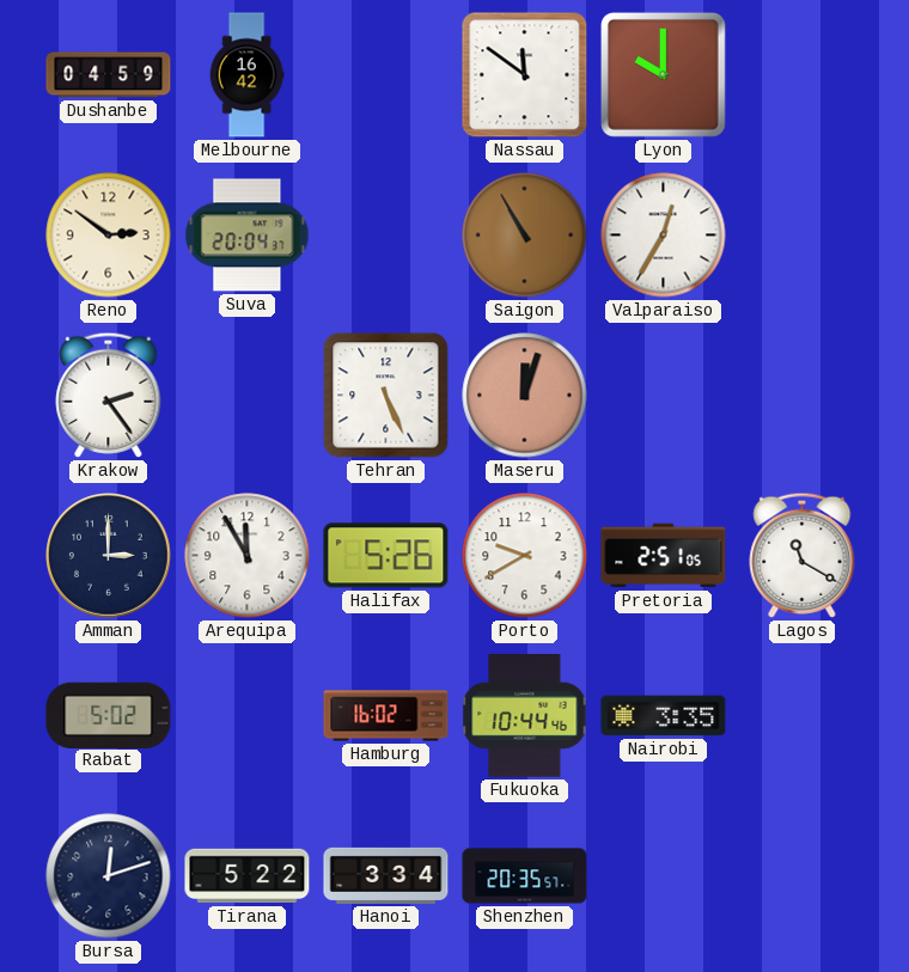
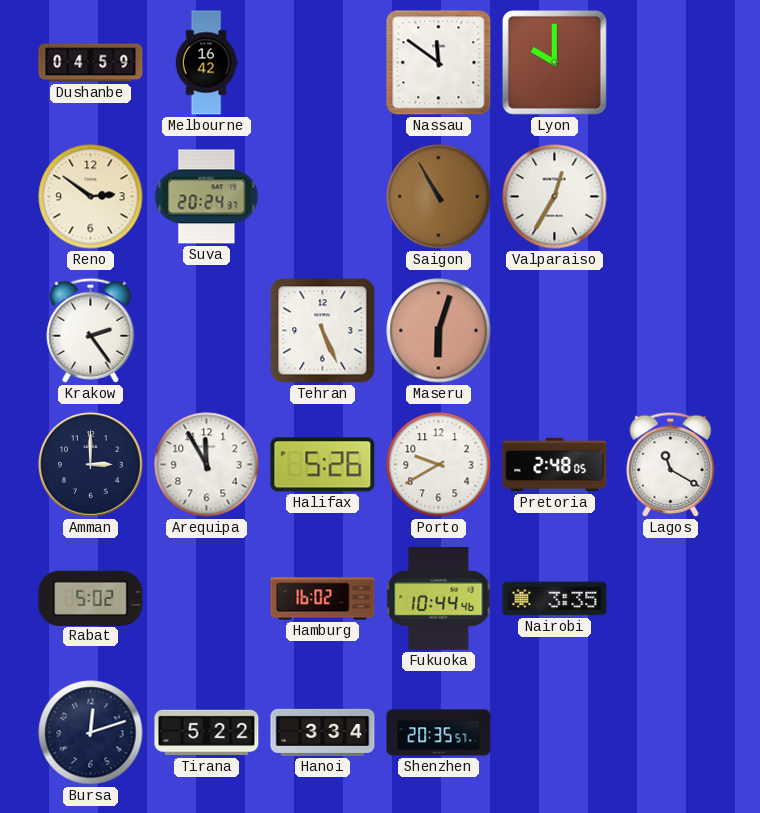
Suva: 20:04 -> 20:24
Maseru: 12:03 -> 6:03
Pretoria: 2:51 -> 2:48
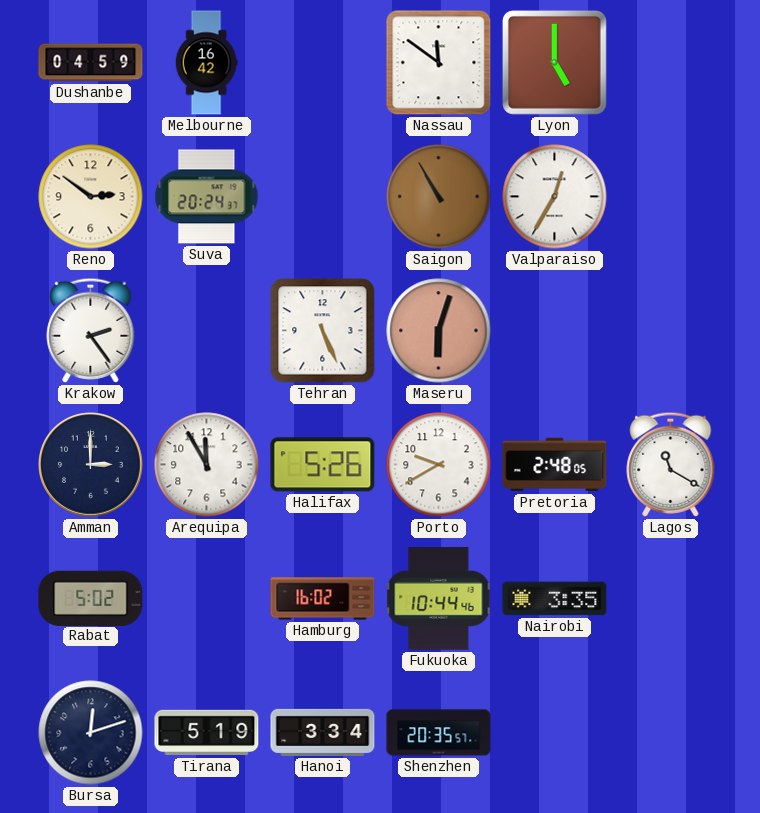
Lyon: 10:00 -> 5:00
Tirana: 5:22 -> 5:19
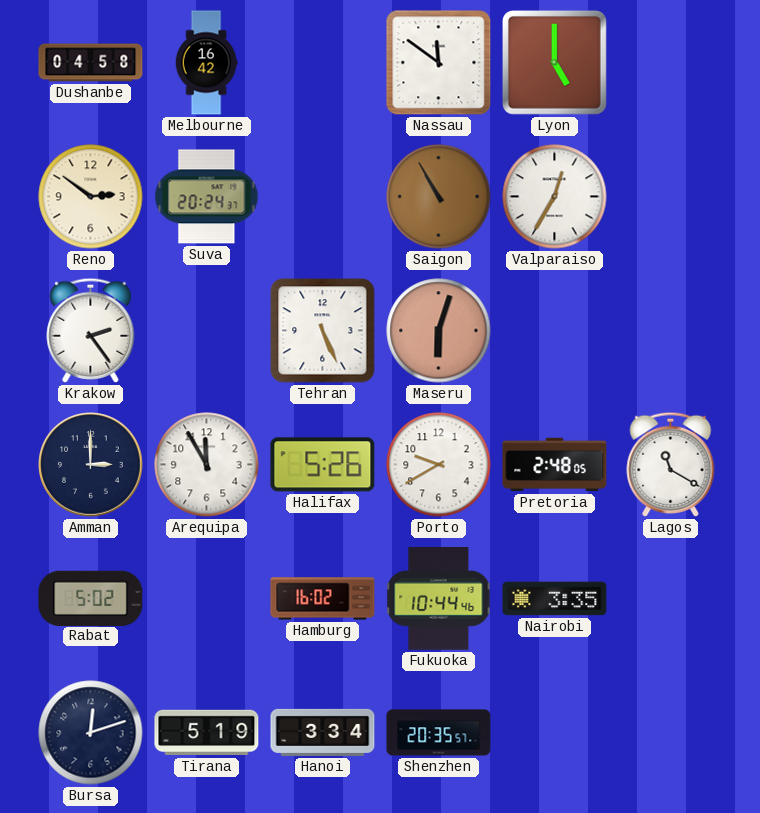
Dushanbe: 04:59 -> 04:58
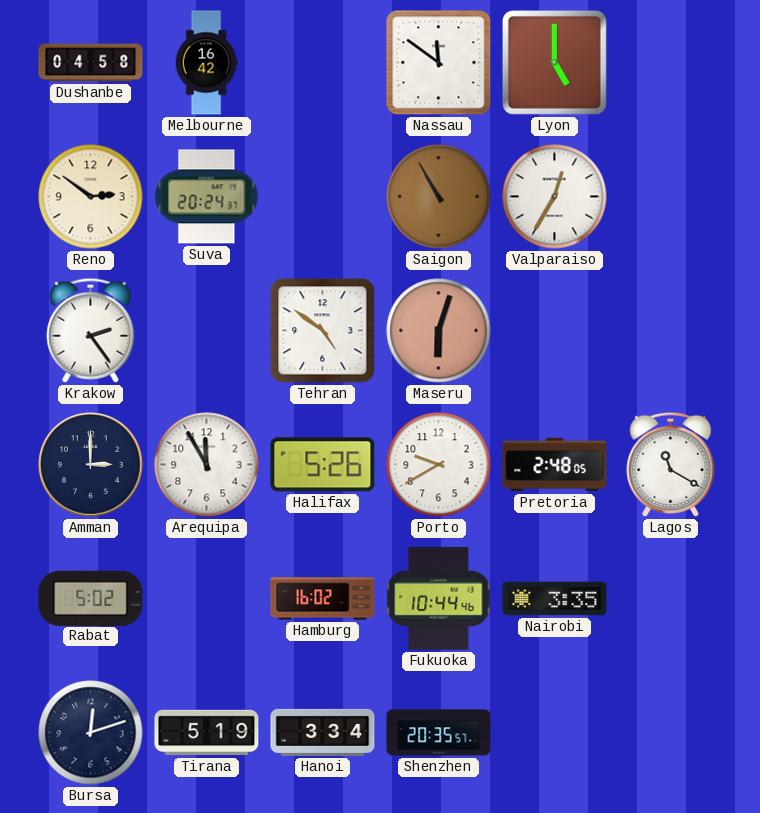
Tehran: 5:26 -> 4:51
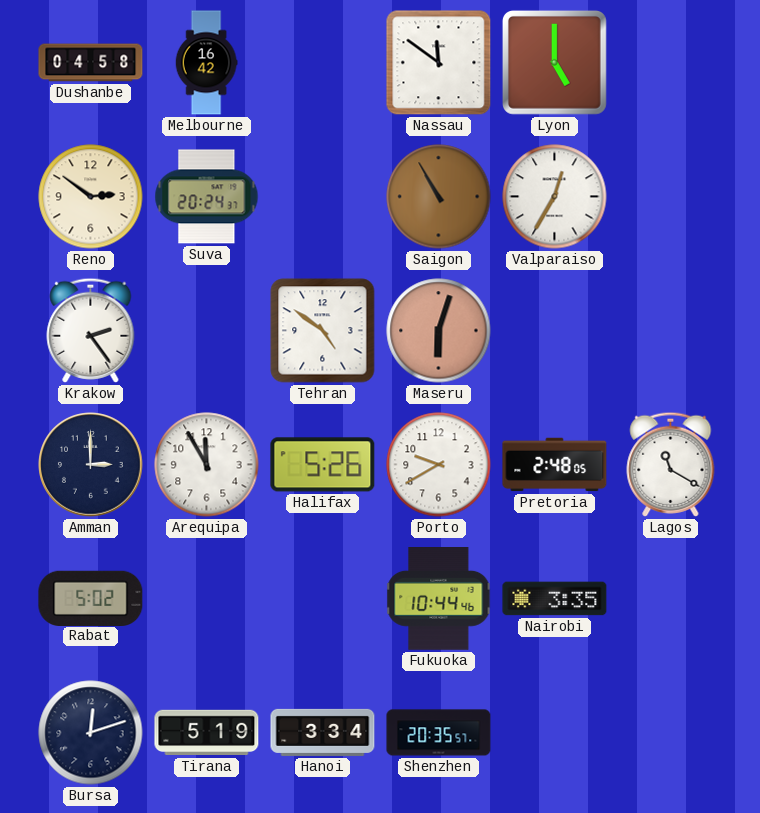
Hamburg: 16:02 -> none
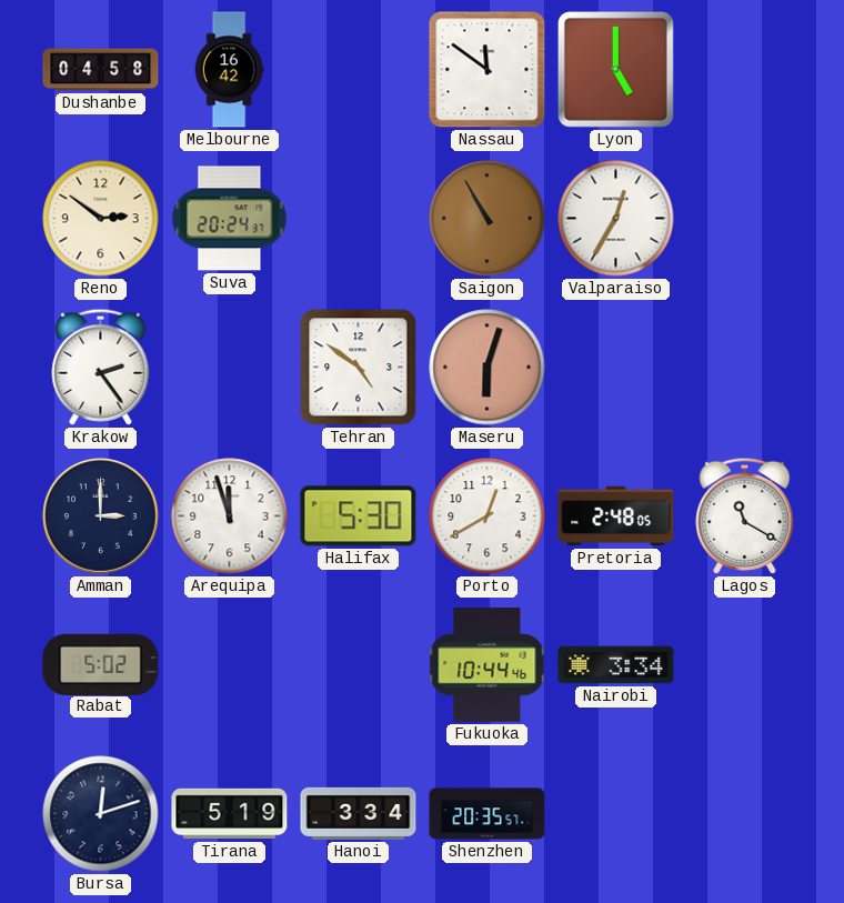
Arequipa: 11:55 -> 11:57
Halifax: 5:26 -> 5:30
Porto: 9:40 -> 12:40
Nairobi: 3:35 -> 3:34
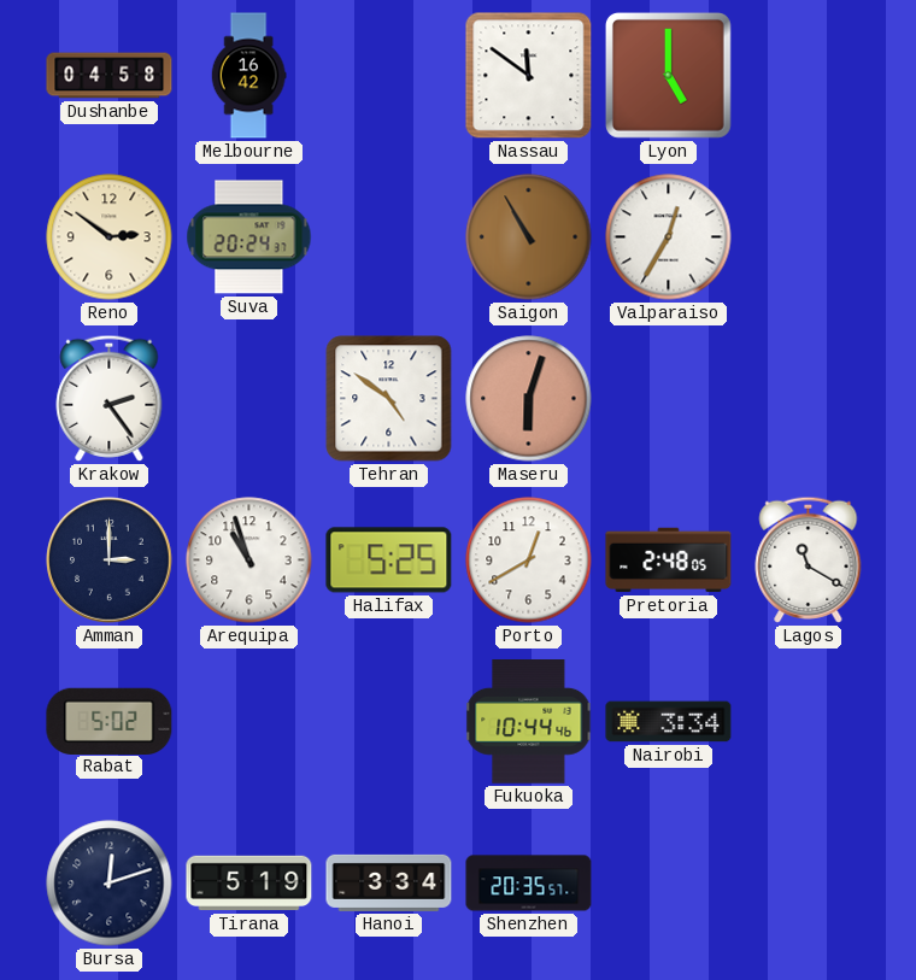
Arequipa: 11:57 -> 10:57
Halifax: 5:30 -> 5:25
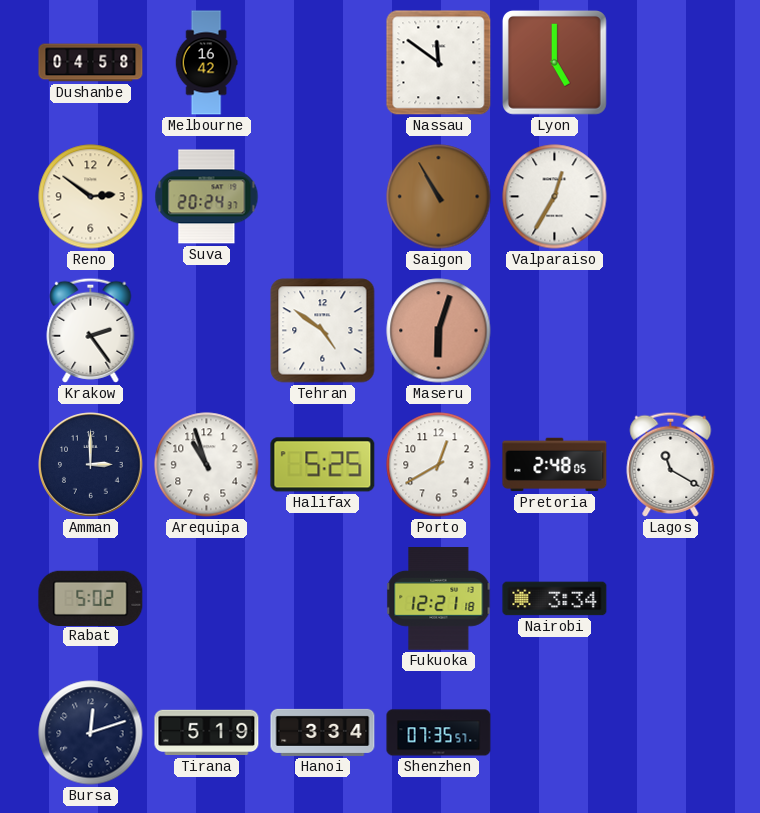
Fukuoka: 10:44 -> 12:21
Shenzhen: 20:35 -> 07:35
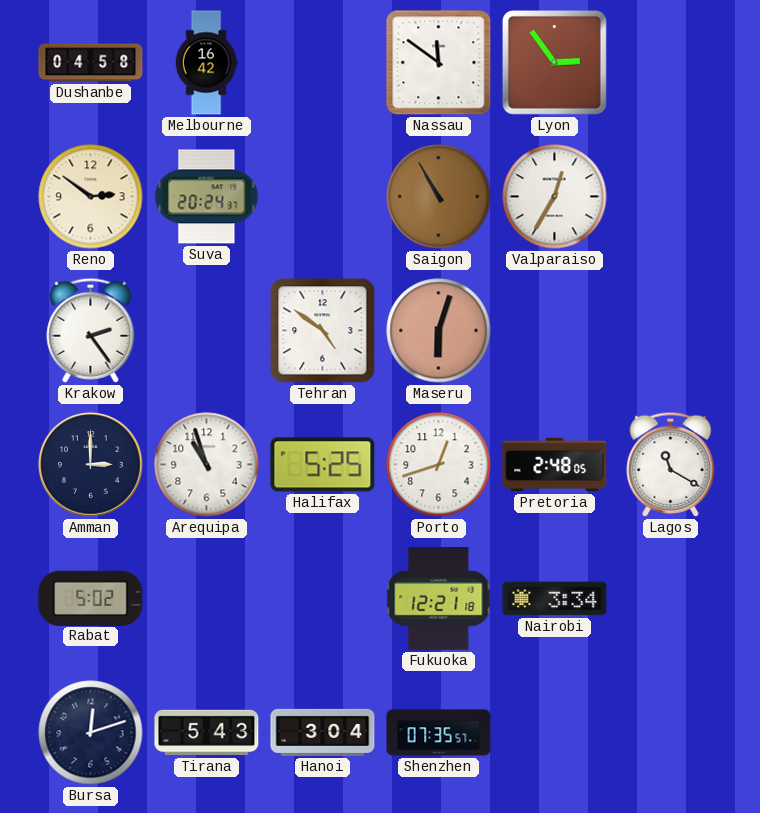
Lyon: 5:00 -> 2:54
Porto: 12:40 -> 12:42
Tirana: 5:19 -> 5:43
Hanoi: 3:34 -> 3:04
